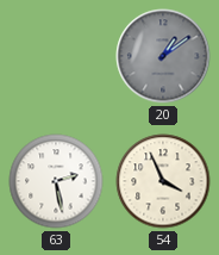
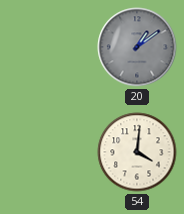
63: 2:28 -> none
54: 3:56 -> 4:01
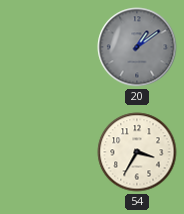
54: 4:01 -> 3:35
